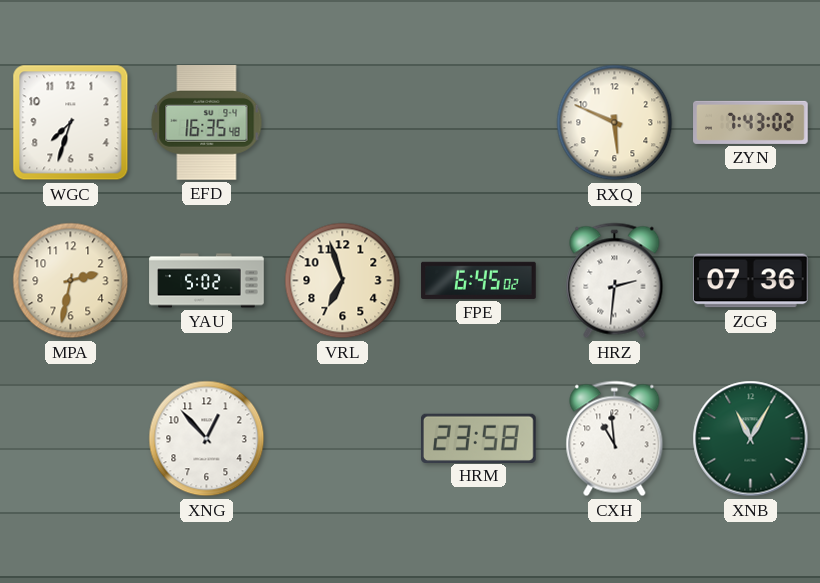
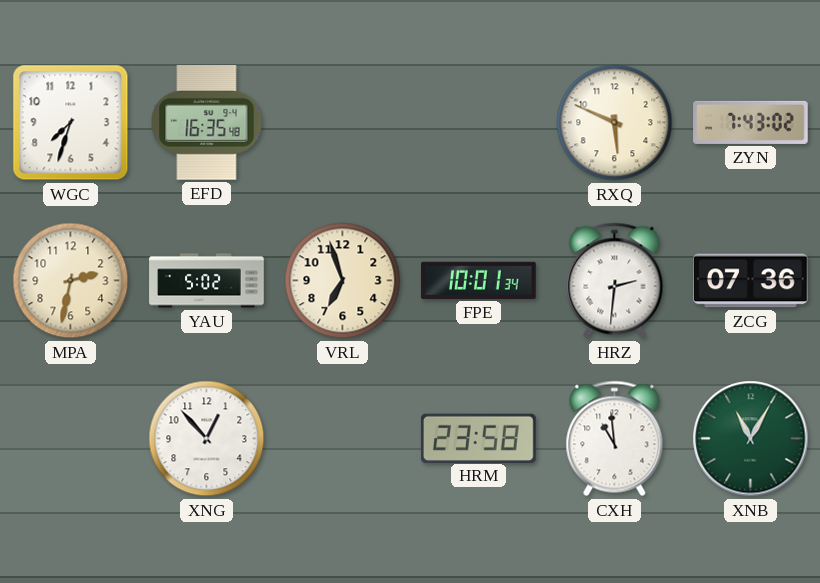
FPE: 6:45 -> 10:01
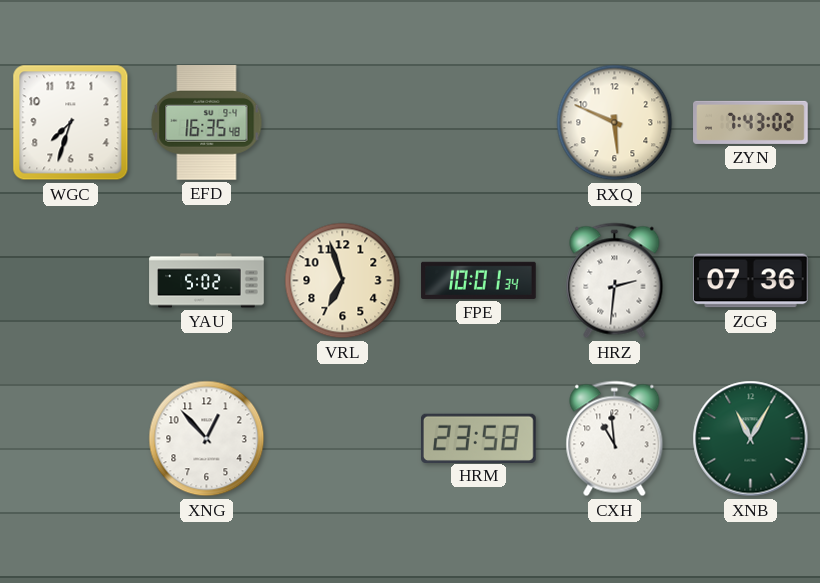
MPA: 2:32 -> none
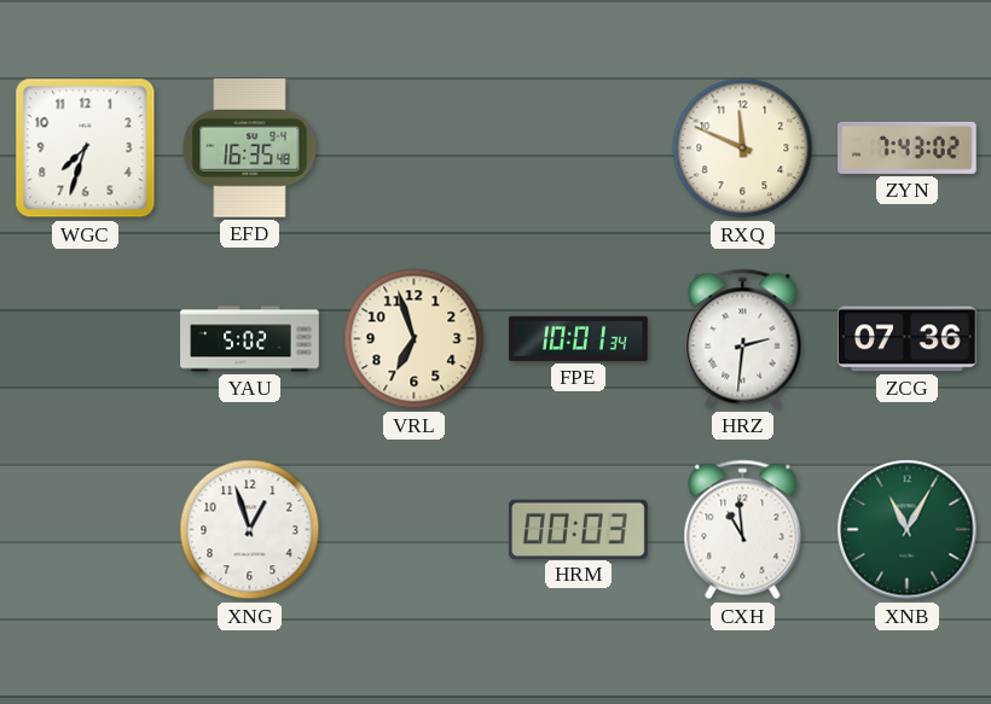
RXQ: 5:49 -> 11:49
XNG: 12:53 -> 12:57
HRM: 23:58 -> 00:03
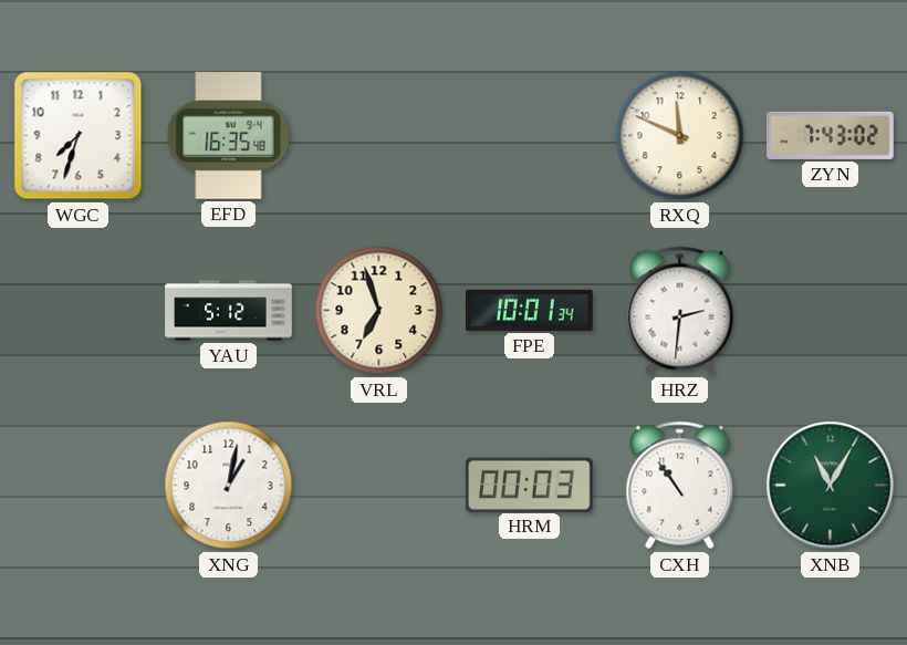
YAU: 5:02 -> 5:12
ZCG: 07:36 -> none
XNG: 12:57 -> 1:02
CXH: 10:59 -> 10:54
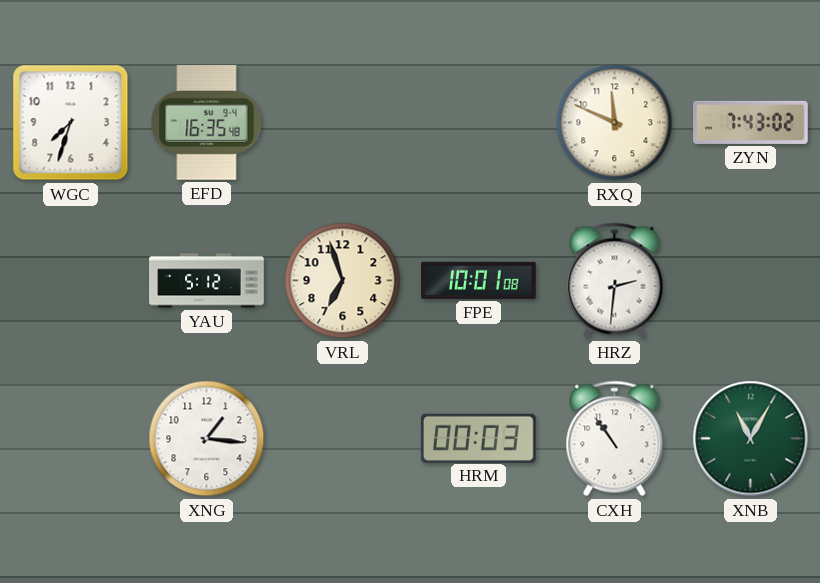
FPE: 10:01:34 -> 10:01:08
XNG: 1:02 -> 1:16
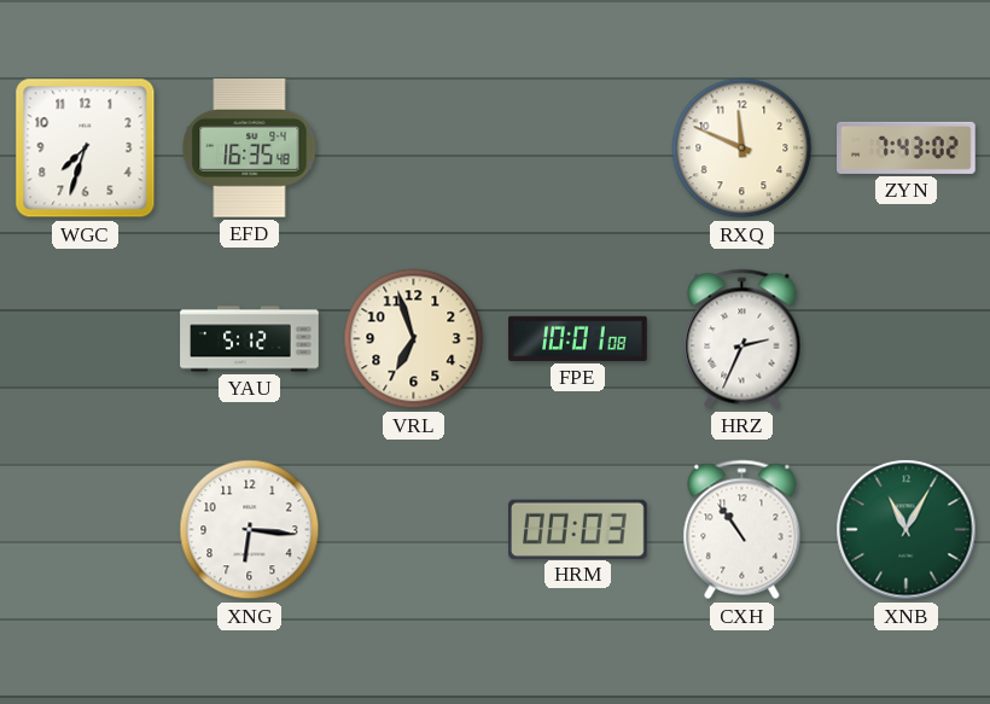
HRZ: 2:31 -> 2:34
XNG: 1:16 -> 6:16
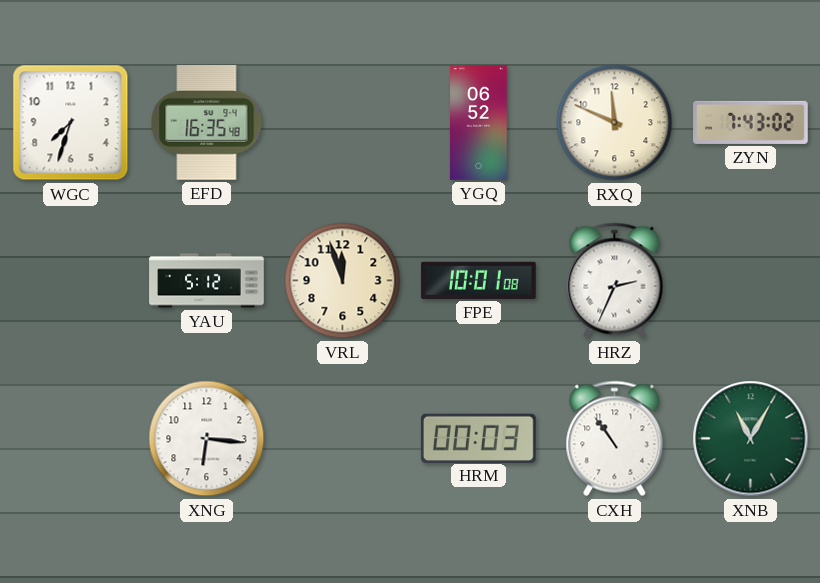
YGQ: none -> 06:52
VRL: 6:57 -> 11:57
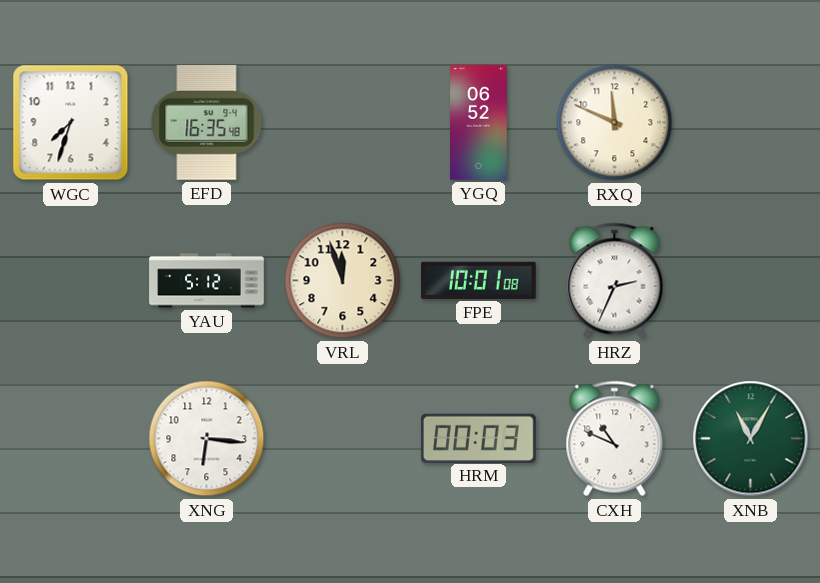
ZYN: 7:43 -> none
CXH: 10:54 -> 10:49
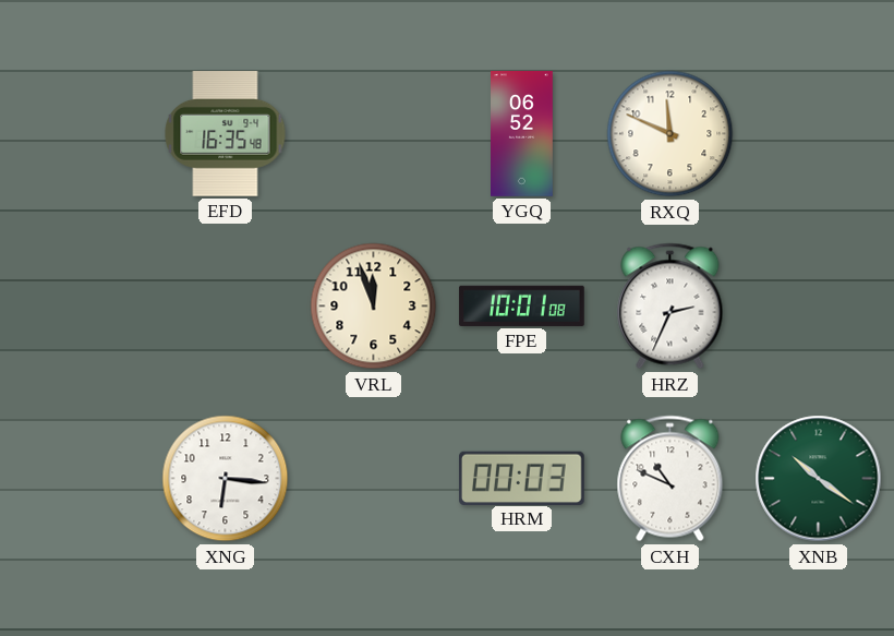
WGC: 7:33 -> none
YAU: 5:12 -> none
XNB: 11:05 -> 10:21
